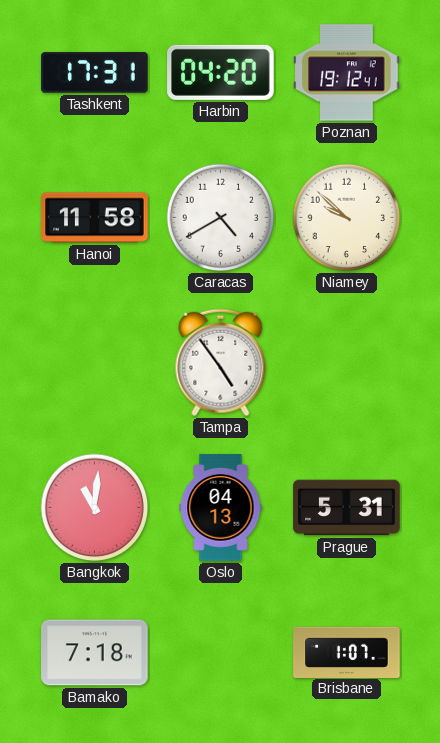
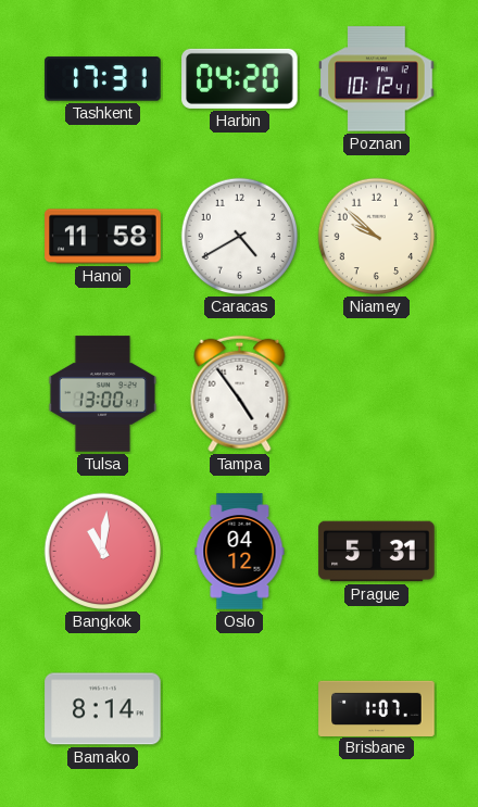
Poznan: 19:12 -> 10:12
Tulsa: none -> 13:00
Oslo: 04:13 -> 04:12
Bamako: 7:18 -> 8:14
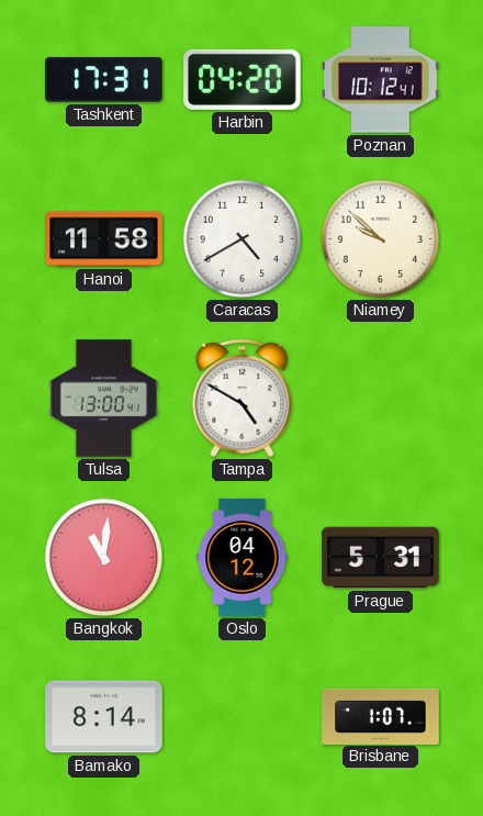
Tampa: 4:54 -> 4:50
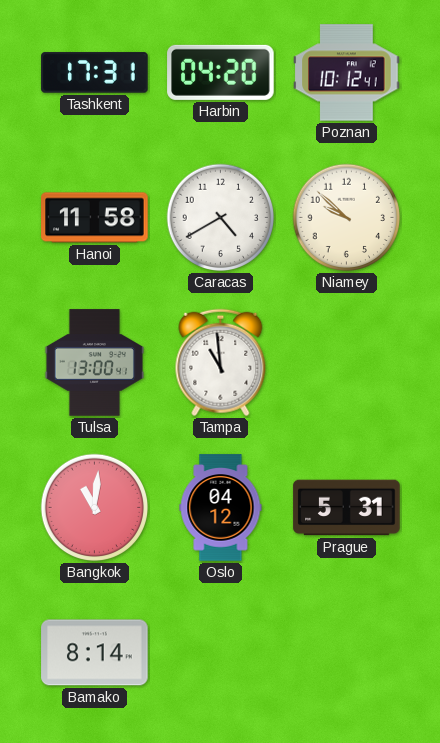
Tampa: 4:50 -> 10:59
Brisbane: 1:07 -> none
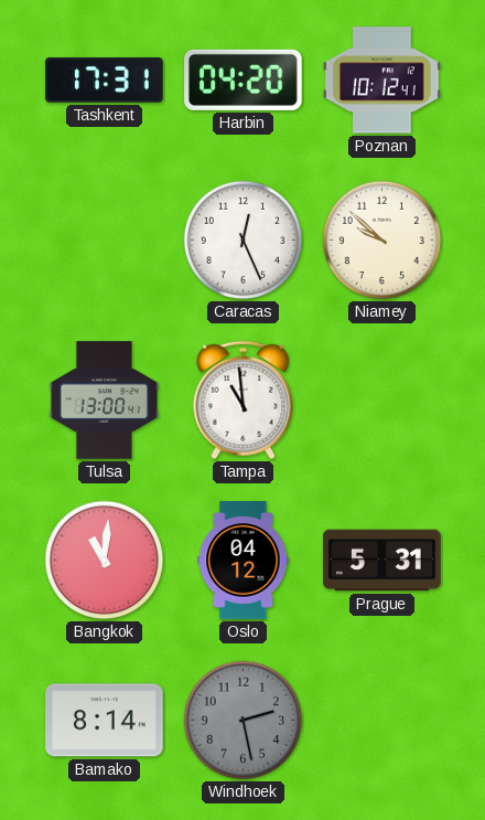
Hanoi: 11:58 -> none
Caracas: 4:40 -> 12:26
Windhoek: none -> 2:28
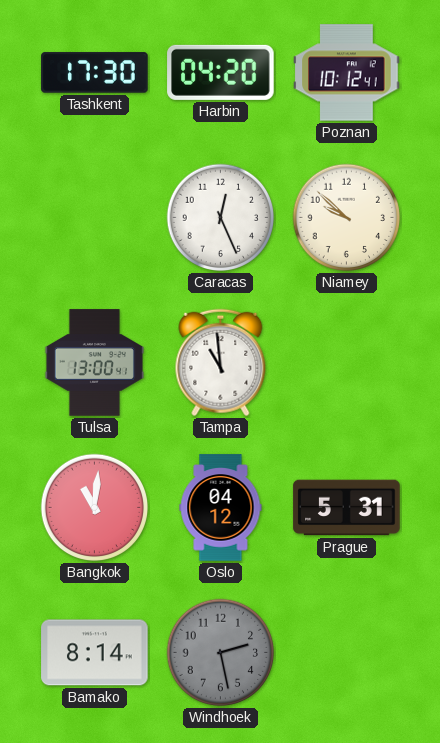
Tashkent: 17:31 -> 17:30
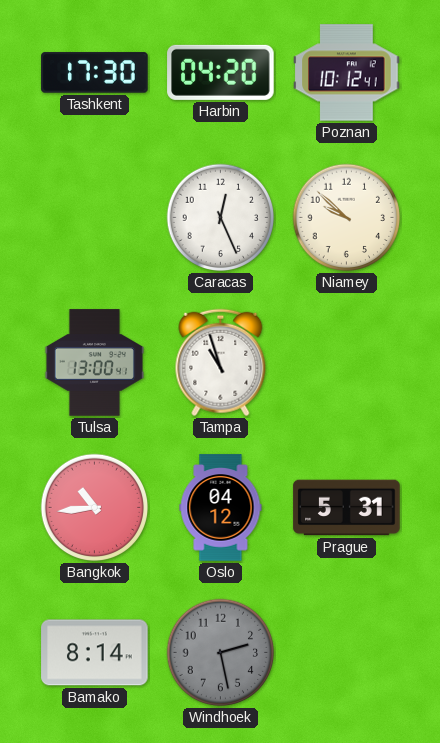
Tampa: 10:59 -> 10:57
Bangkok: 11:01 -> 10:44
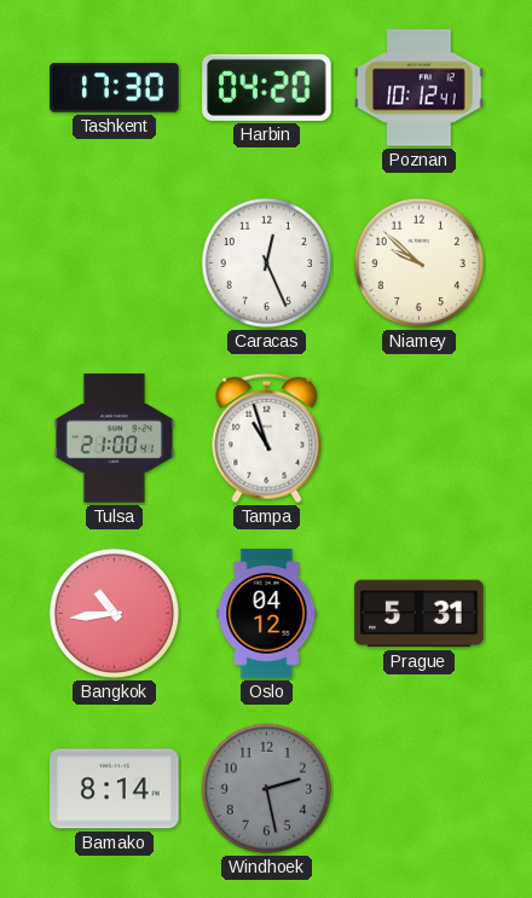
Tulsa: 13:00 -> 21:00
